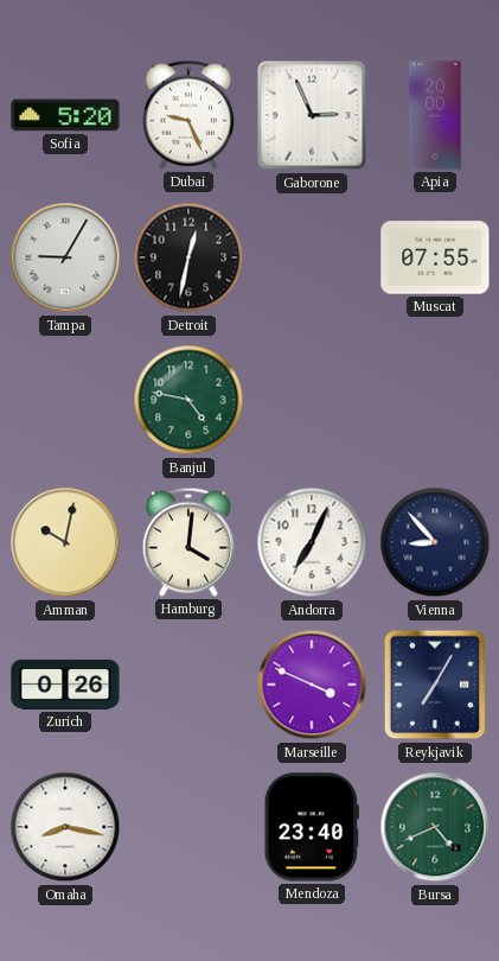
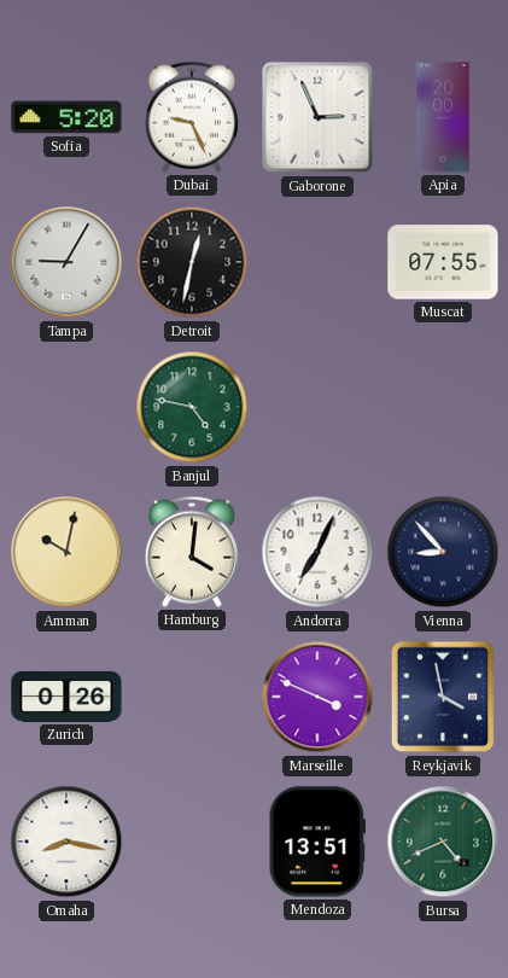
Reykjavik: 7:05 -> 3:58
Mendoza: 23:40 -> 13:51
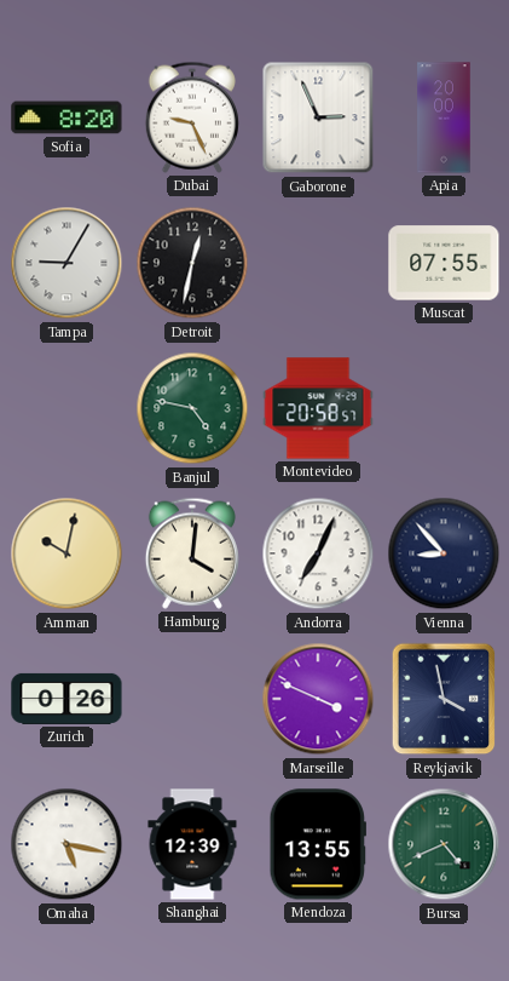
Sofia: 5:20 -> 8:20
Montevideo: none -> 20:58
Omaha: 8:17 -> 5:17
Shanghai: none -> 12:39
Mendoza: 13:51 -> 13:55
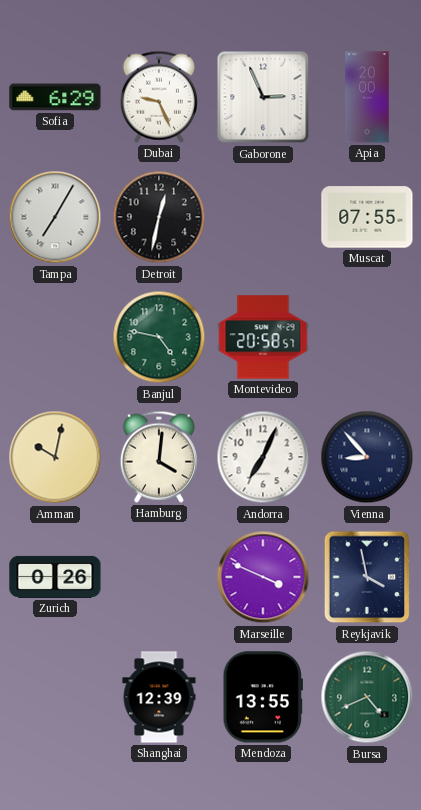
Sofia: 8:20 -> 6:29
Tampa: 9:05 -> 7:05
Omaha: 5:17 -> none
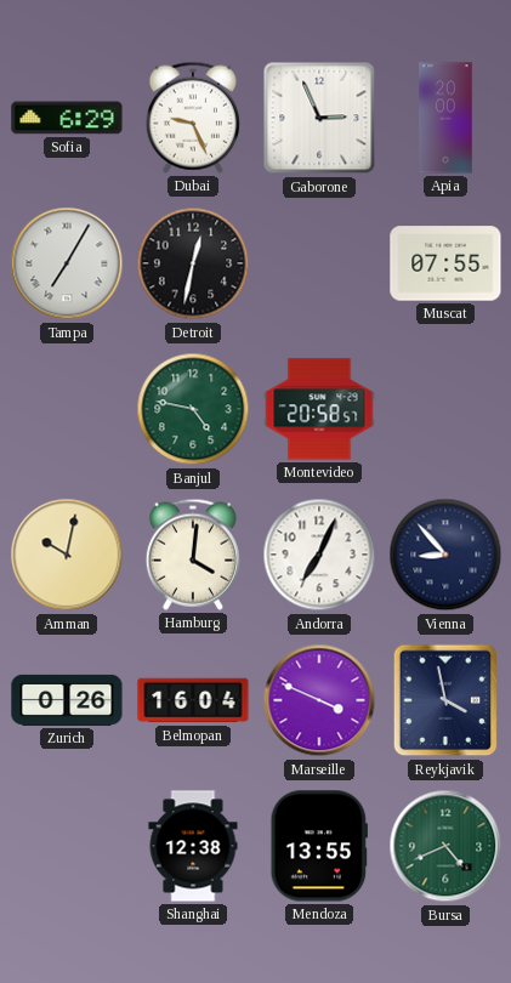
Belmopan: none -> 16:04
Shanghai: 12:39 -> 12:38
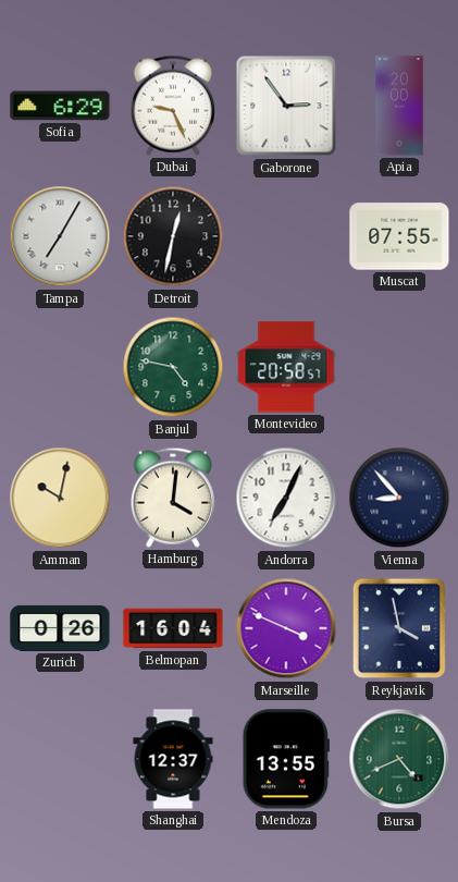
Gaborone: 2:56 -> 2:54
Shanghai: 12:38 -> 12:37
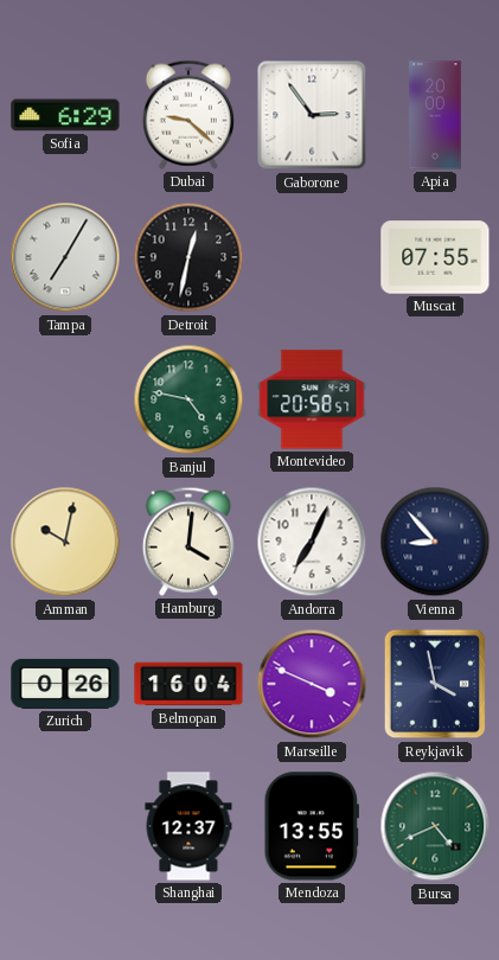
Dubai: 9:26 -> 9:22
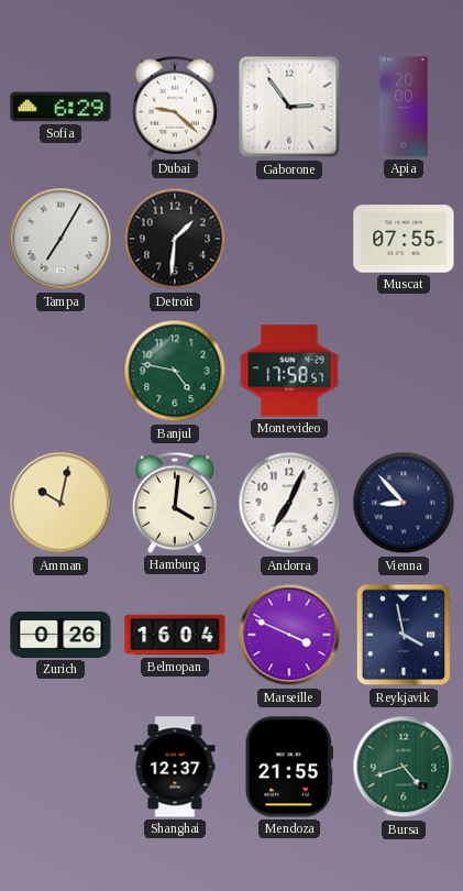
Detroit: 12:32 -> 1:31
Montevideo: 20:58 -> 17:58
Mendoza: 13:55 -> 21:55
Bursa: 4:41 -> 4:42
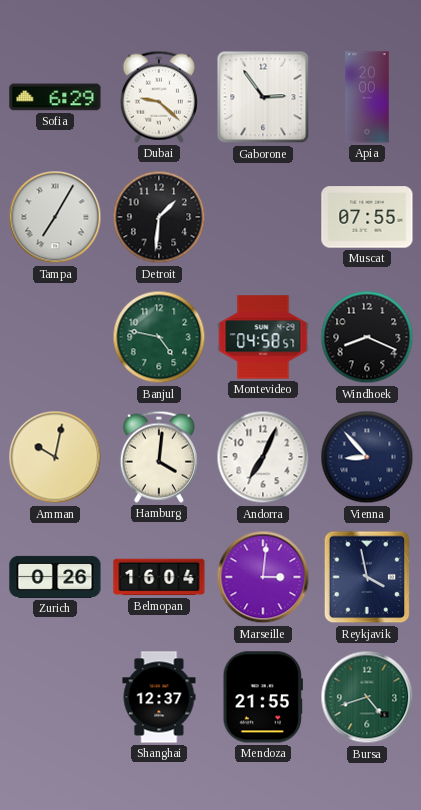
Montevideo: 17:58 -> 04:58
Windhoek: none -> 8:19
Marseille: 3:49 -> 3:01
